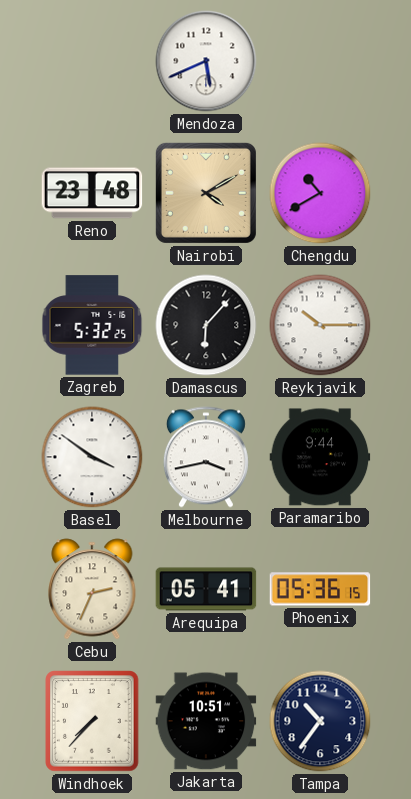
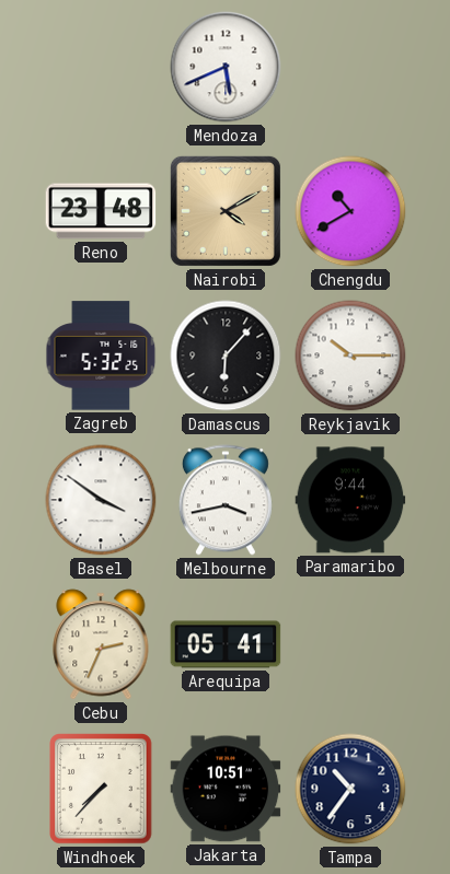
Phoenix: 05:36 -> none
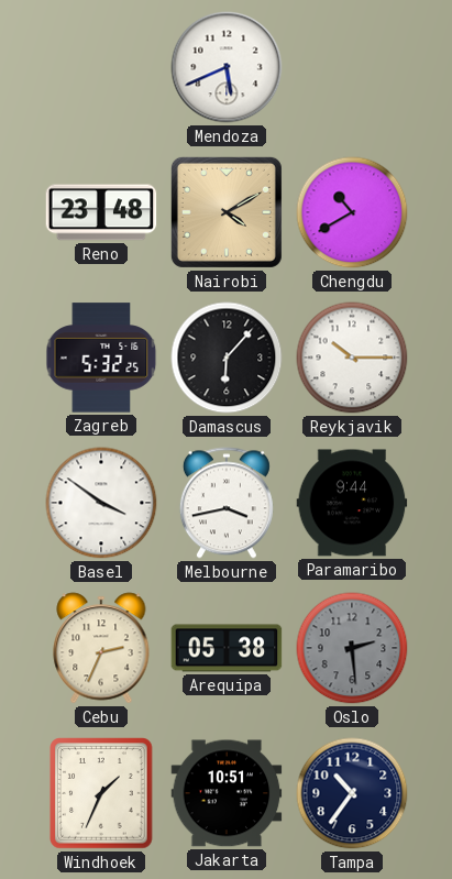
Arequipa: 05:41 -> 05:38
Oslo: none -> 2:29
Windhoek: 7:37 -> 1:34
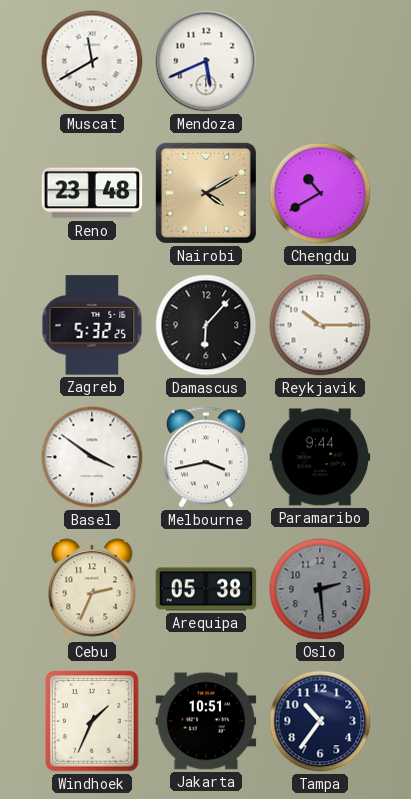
Muscat: none -> 11:40
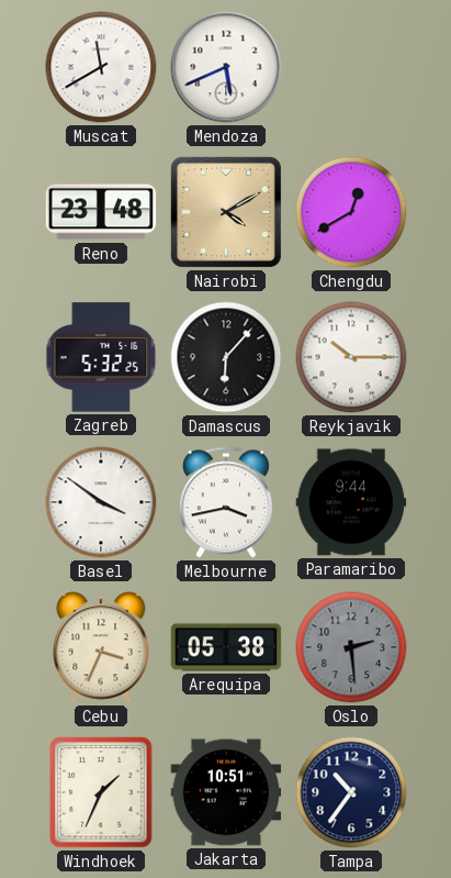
Chengdu: 10:40 -> 12:40
Cebu: 2:34 -> 3:34
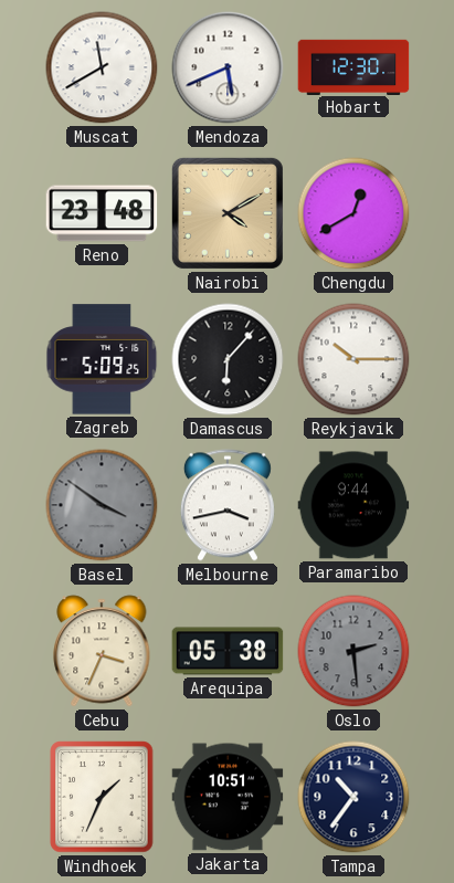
Hobart: none -> 12:30
Zagreb: 5:32 -> 5:09
Basel dial: white -> grey
